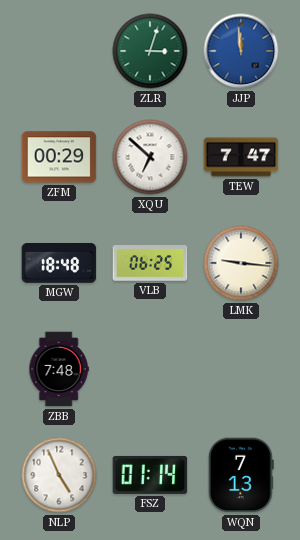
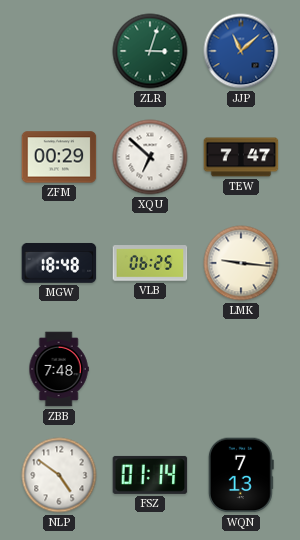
JJP: 11:59 -> 11:08
NLP: 4:56 -> 4:51
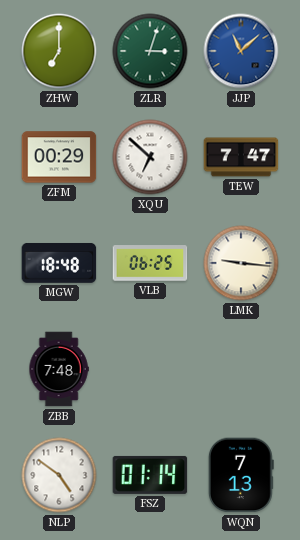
ZHW: none -> 7:00
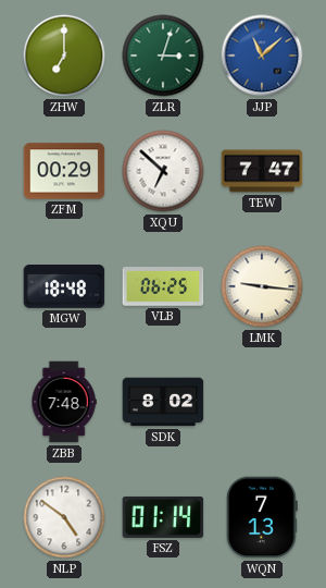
SDK: none -> 8:02
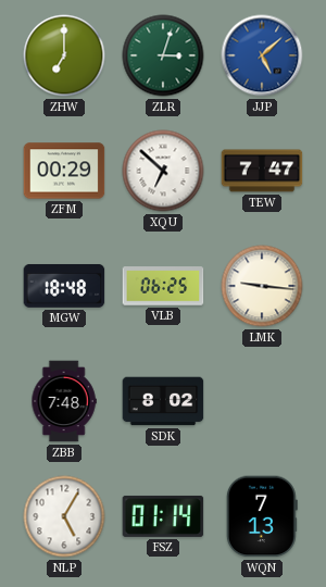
JJP: 11:08 -> 5:08
NLP: 4:51 -> 5:05
